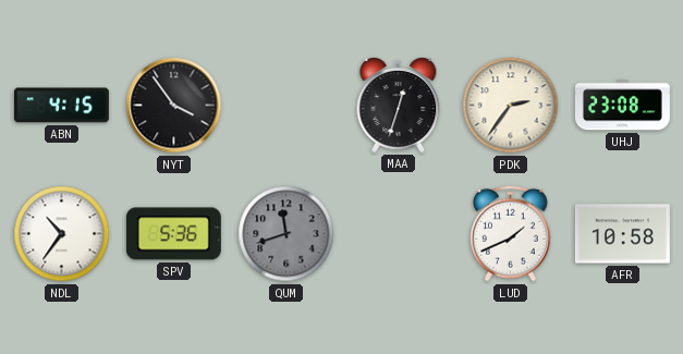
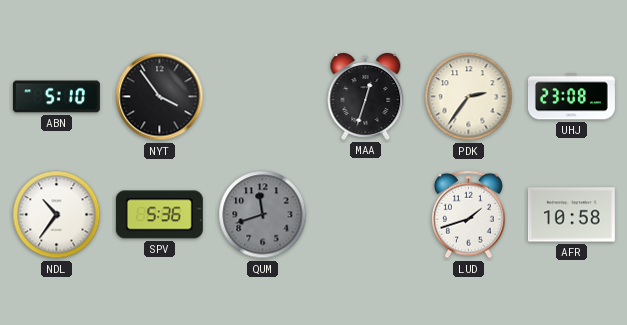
ABN: 4:15 -> 5:10
LUD: 1:41 -> 1:42
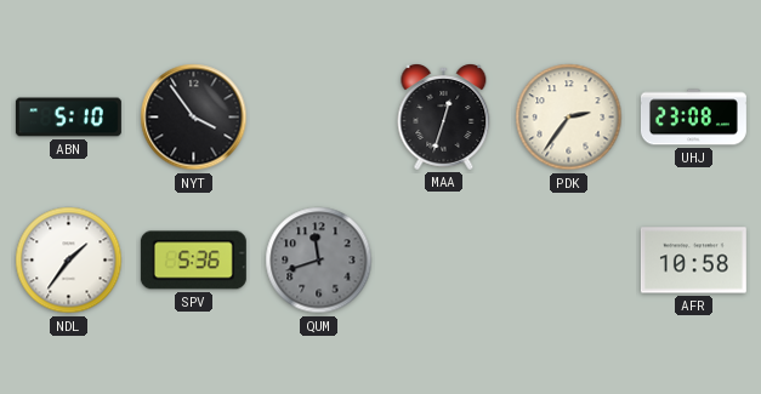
NDL: 10:36 -> 1:36
LUD: 1:42 -> none
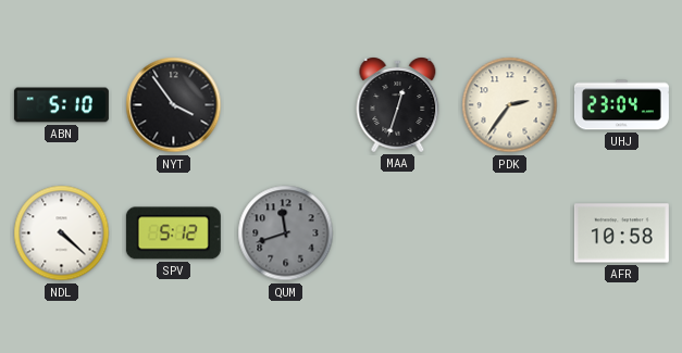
UHJ: 23:08 -> 23:04
NDL: 1:36 -> 4:22
SPV: 5:36 -> 5:12
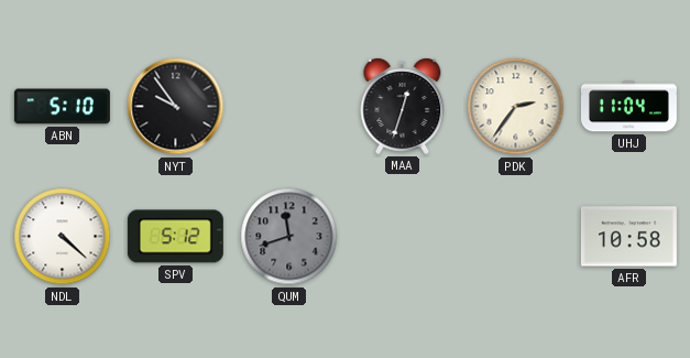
NYT: 3:54 -> 9:54
UHJ: 23:04 -> 11:04
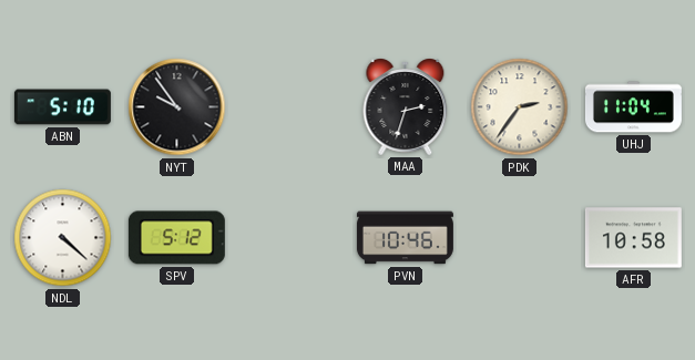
MAA: 12:33 -> 2:33
QUM: 11:42 -> none
PVN: none -> 10:46
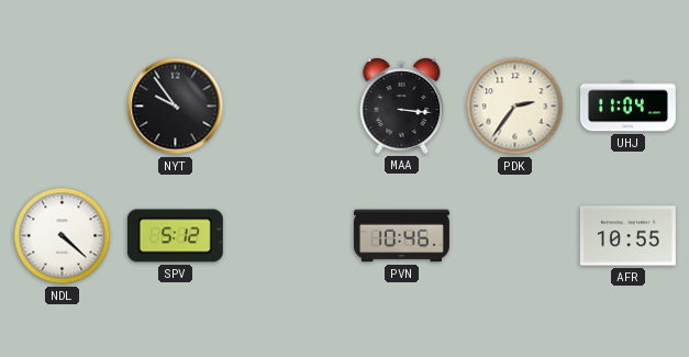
ABN: 5:10 -> none
MAA: 2:33 -> 3:16
AFR: 10:58 -> 10:55
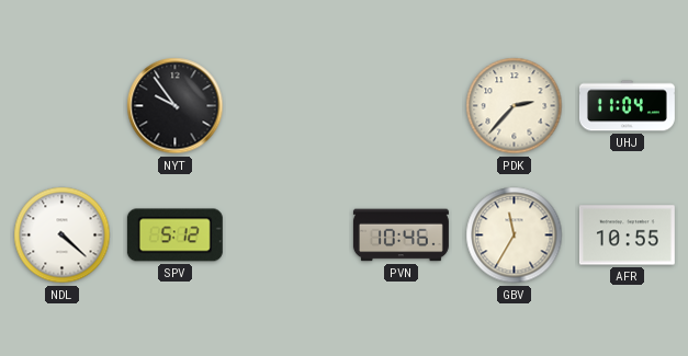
MAA: 3:16 -> none
PDK: 2:36 -> 2:37
GBV: none -> 11:35
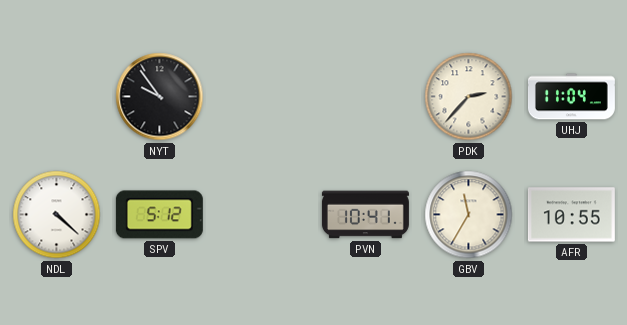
PVN: 10:46 -> 10:41
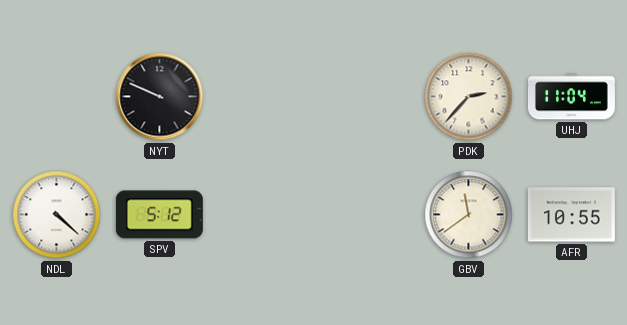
NYT: 9:54 -> 9:49
PVN: 10:41 -> none
GBV: 11:35 -> 11:39
